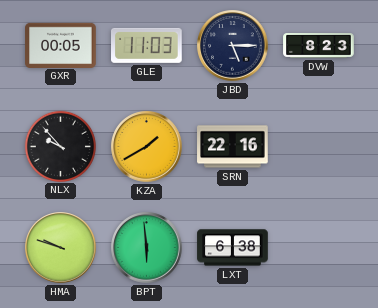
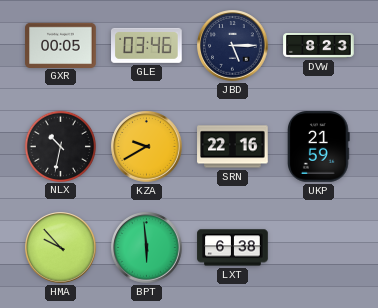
GLE: 11:03 -> 03:46
NLX: 9:53 -> 10:32
KZA: 1:40 -> 9:40
UKP: none -> 21:59
HMA: 9:48 -> 9:53
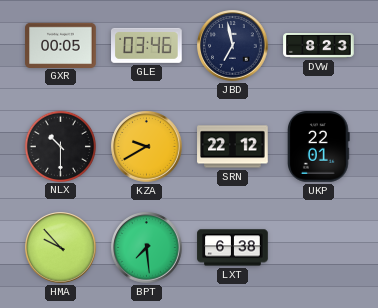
JBD: 5:15 -> 6:58
NLX: 10:32 -> 10:30
SRN: 22:16 -> 22:12
UKP: 21:59 -> 22:01
BPT: 5:59 -> 7:29
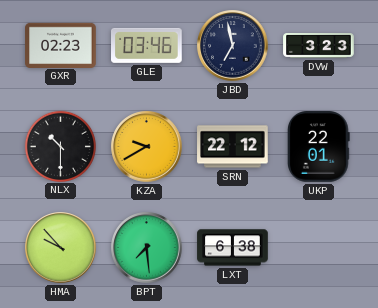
GXR: 00:05 -> 02:23
DVW: 8:23 -> 3:23
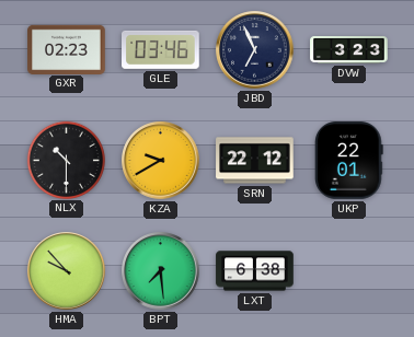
JBD: 6:58 -> 6:56
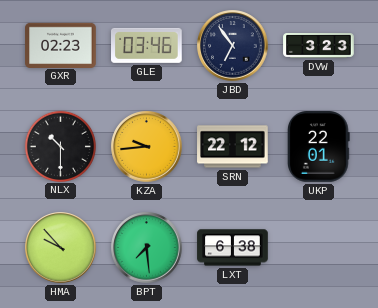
JBD: 6:56 -> 6:54
KZA: 9:40 -> 9:44
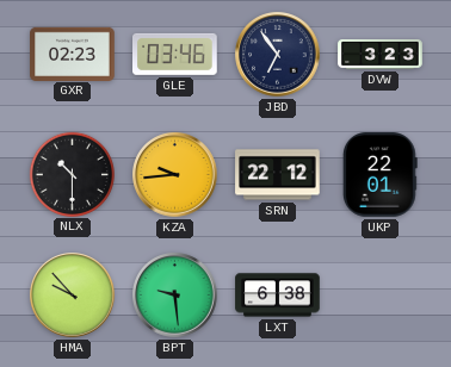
BPT: 7:29 -> 9:29
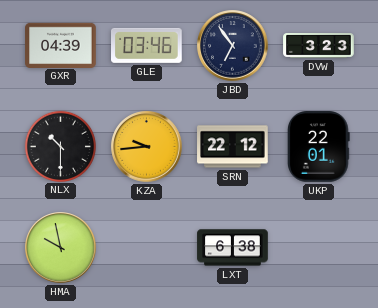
GXR: 02:23 -> 04:39
HMA: 9:53 -> 9:58
BPT: 9:29 -> none
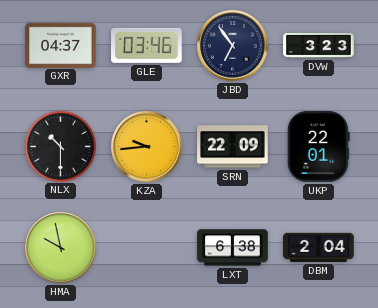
GXR: 04:39 -> 04:37
SRN: 22:12 -> 22:09
DBM: none -> 2:04
